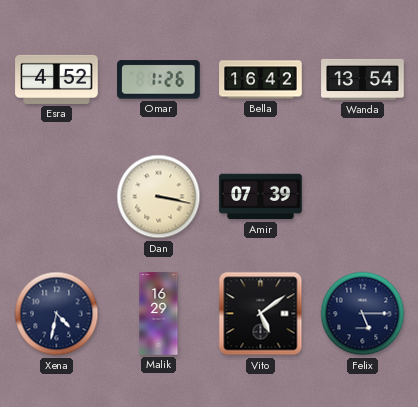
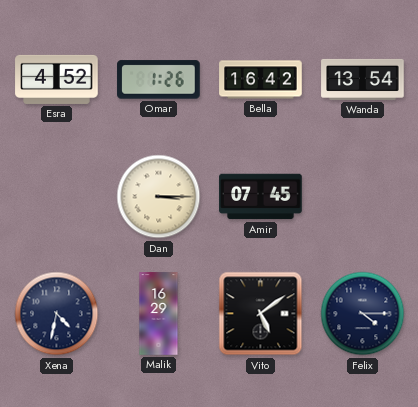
Dan: 3:17 -> 3:15
Amir: 07:39 -> 07:45
Felix: 5:15 -> 4:15
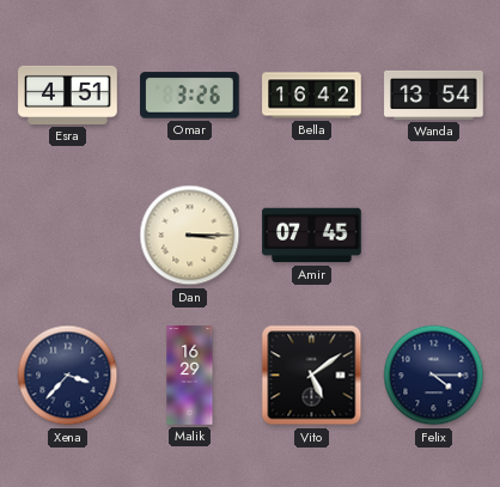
Esra: 4:52 -> 4:51
Omar: 1:26 -> 3:26
Xena: 4:32 -> 3:37
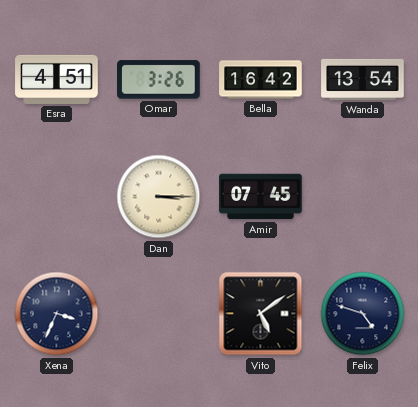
Xena: 3:37 -> 3:34
Malik: 16:29 -> none
Felix: 4:15 -> 4:48
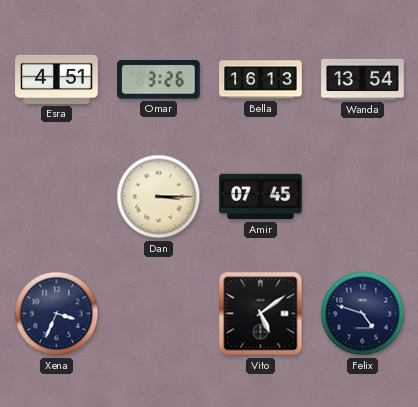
Bella: 16:42 -> 16:13
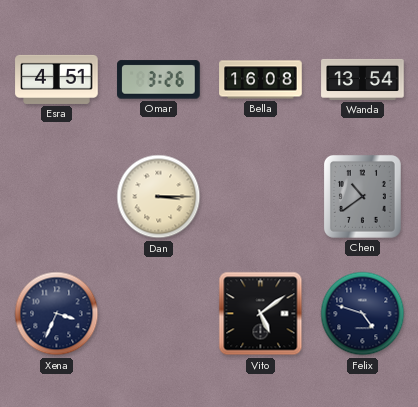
Bella: 16:13 -> 16:08
Amir: 07:45 -> none
Chen: none -> 10:39
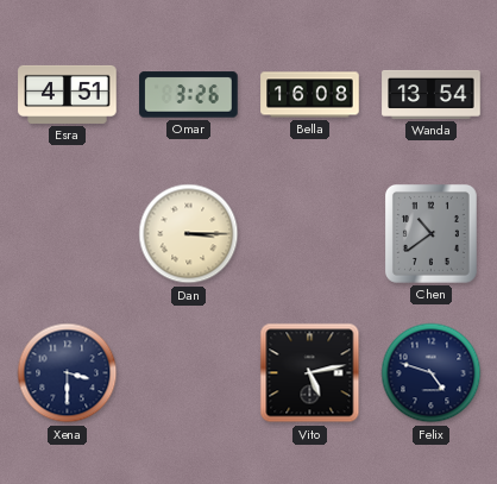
Xena: 3:34 -> 3:30
Vito: 5:09 -> 5:13
